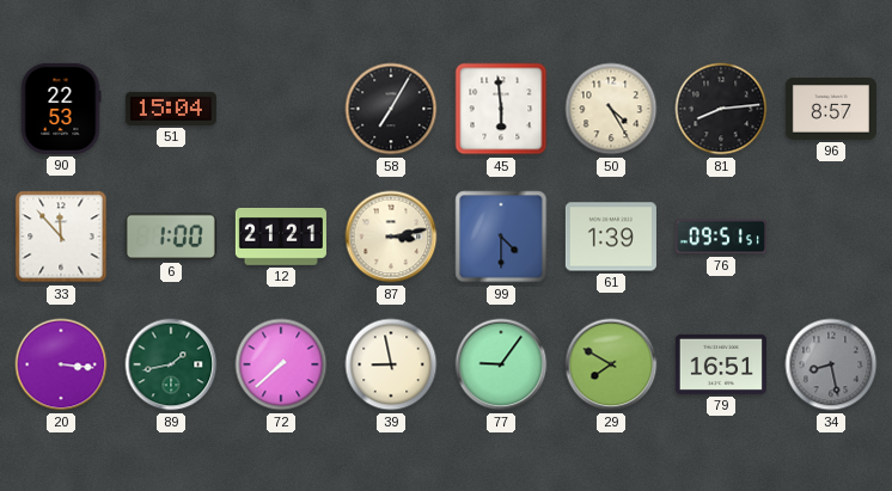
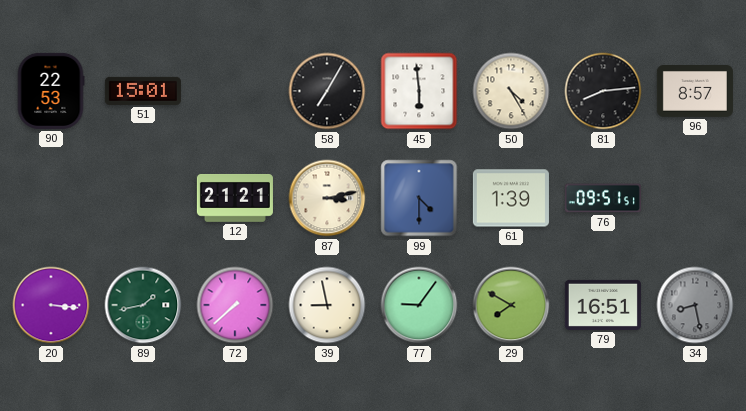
51: 15:04 -> 15:01
33: 11:53 -> none
6: 1:00 -> none
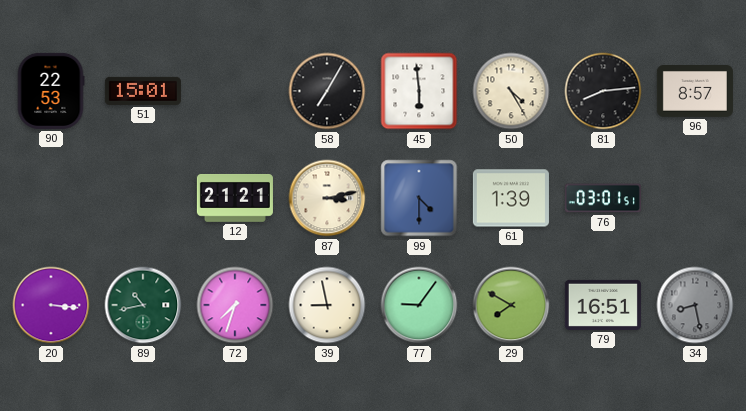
76: 09:51 -> 03:01
89: 1:43 -> 10:43
72: 7:38 -> 7:33
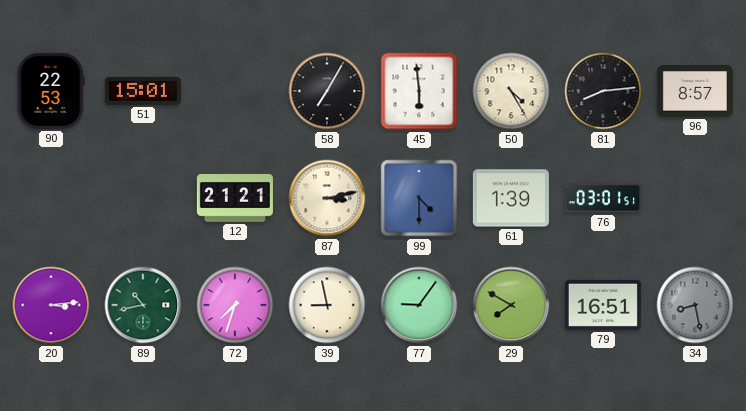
20: 3:16 -> 3:14
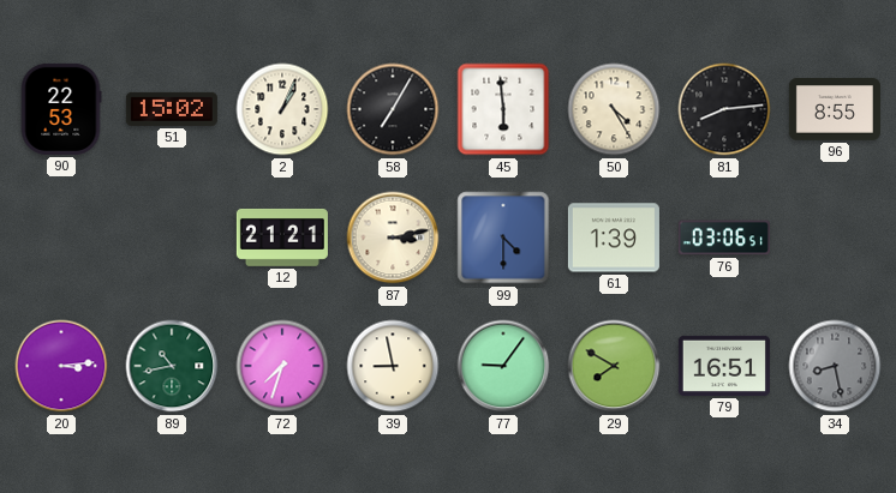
51: 15:01 -> 15:02
2: none -> 1:04
96: 8:57 -> 8:55
76: 03:01 -> 03:06
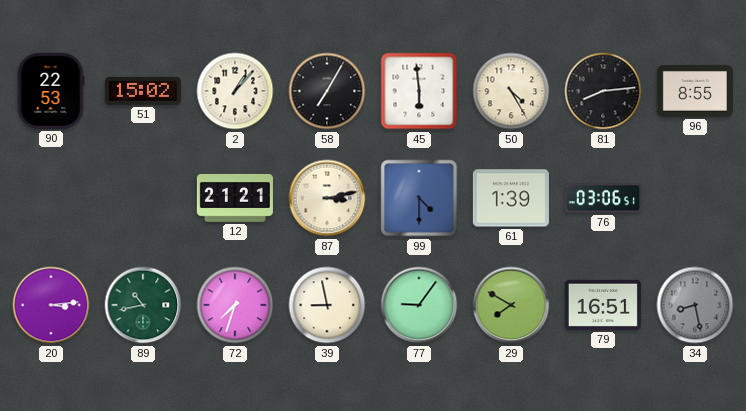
2: 1:04 -> 1:07
